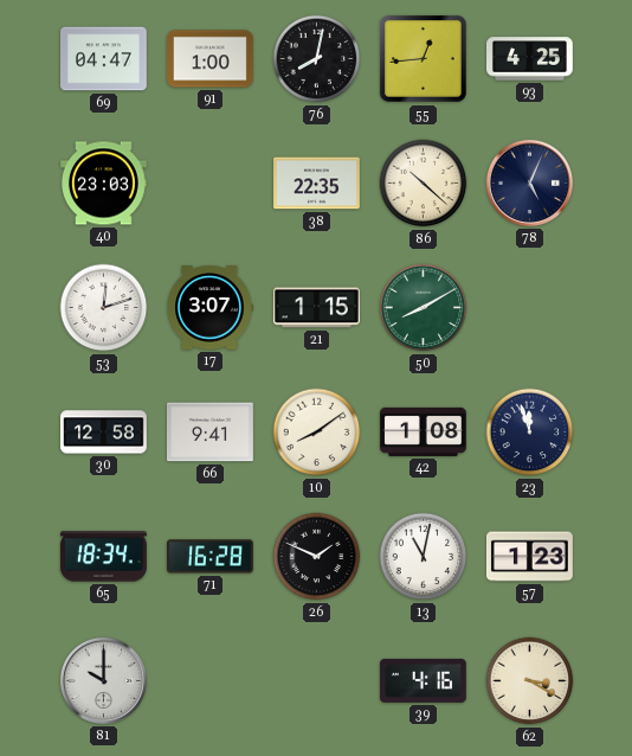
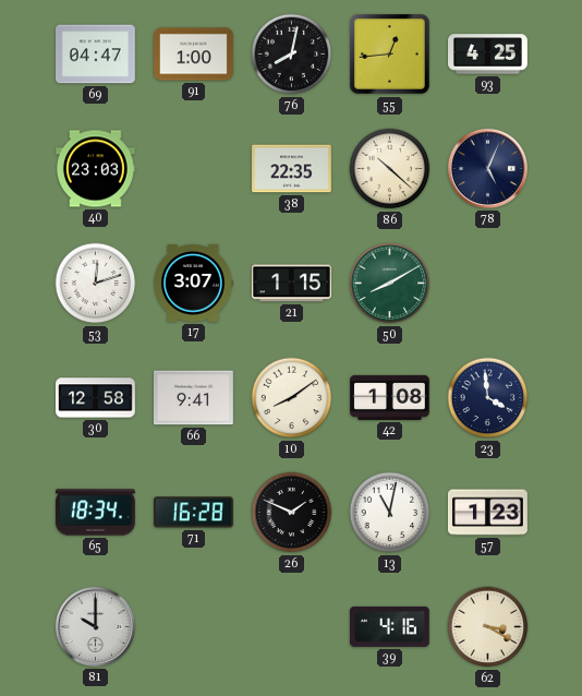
23: 11:57 -> 3:59
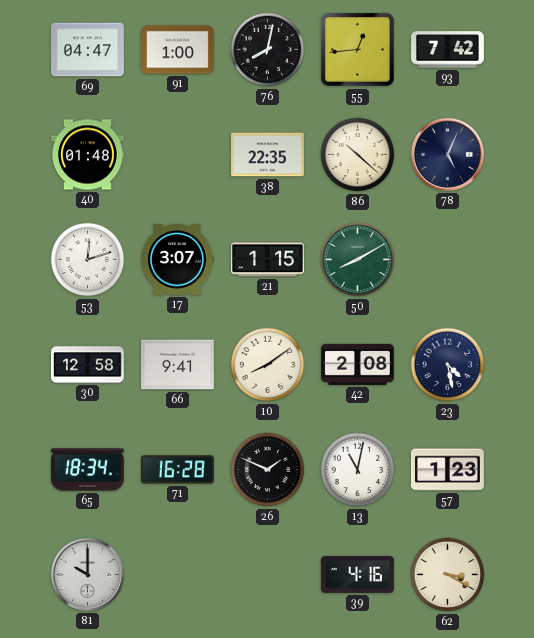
93: 4:25 -> 7:42
40: 23:03 -> 01:48
42: 1:08 -> 2:08
23: 3:59 -> 4:28
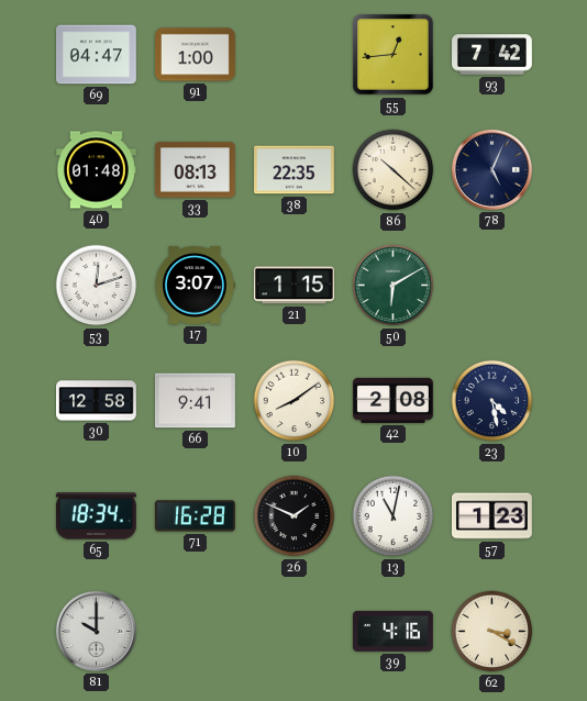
76: 8:02 -> none
33: none -> 08:13
50: 8:10 -> 6:10
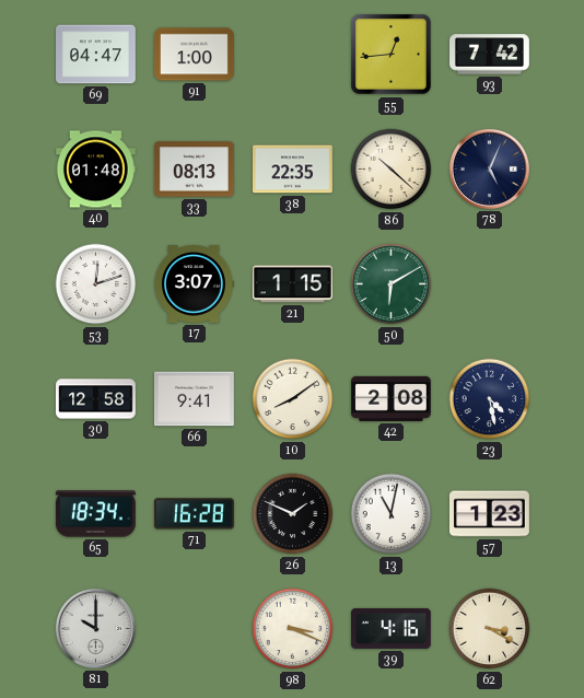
98: none -> 3:19
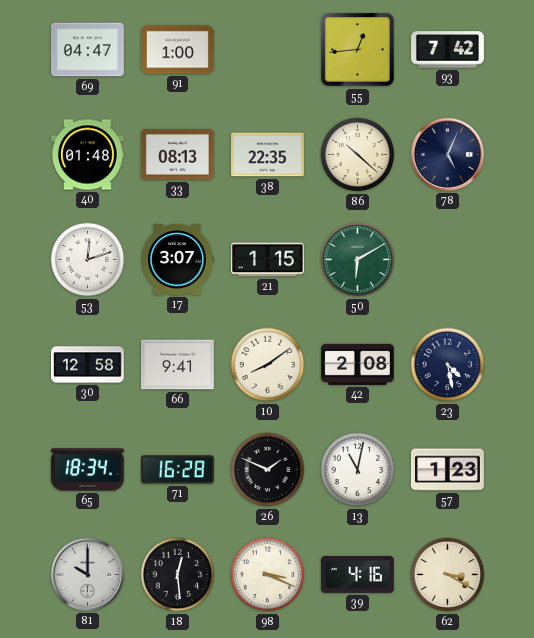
18: none -> 12:29
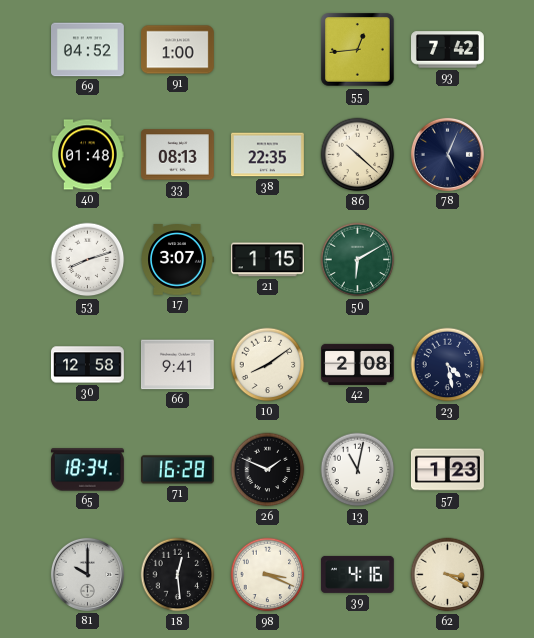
69: 04:47 -> 04:52
53: 12:12 -> 8:12
